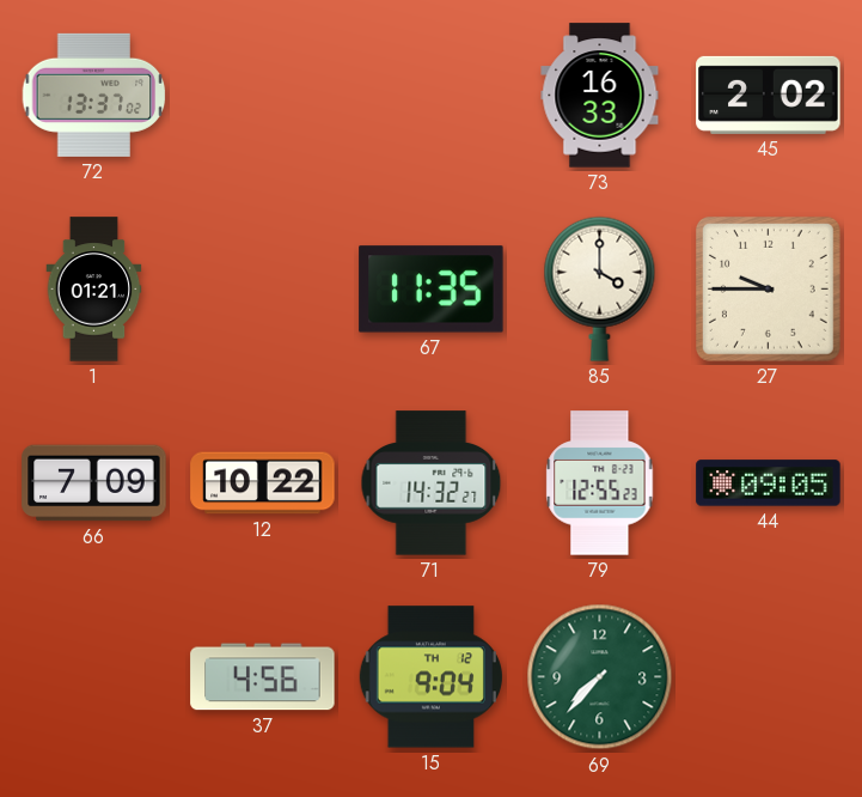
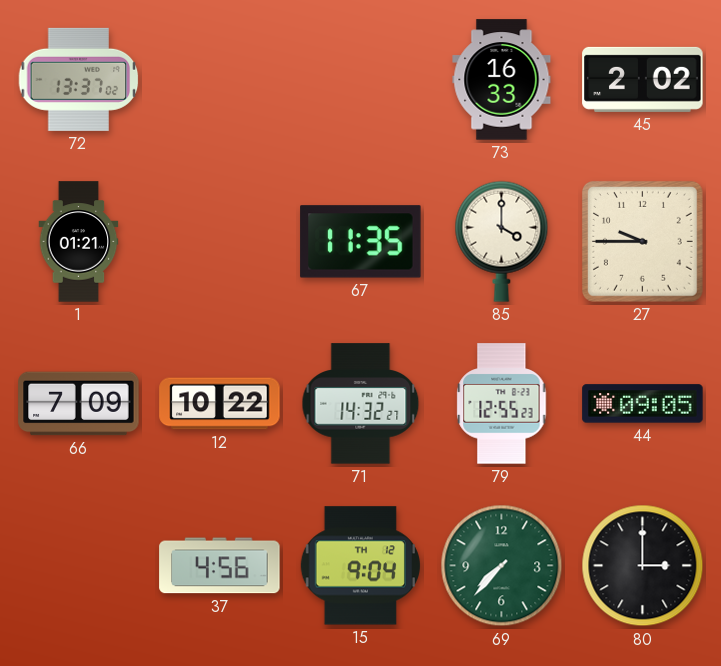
80: none -> 3:00
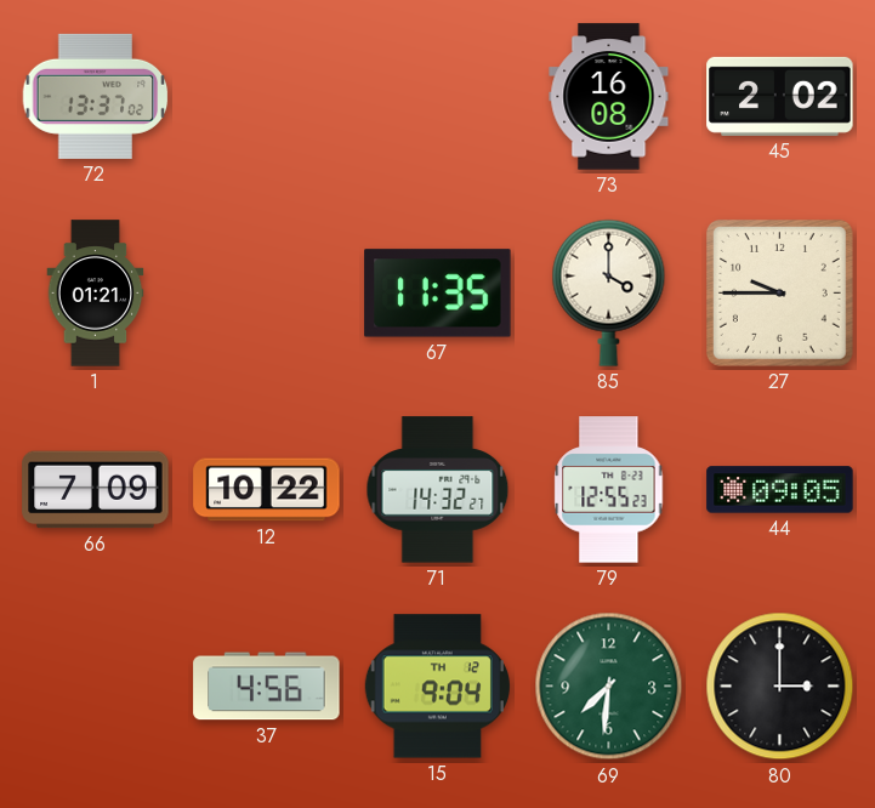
73: 16:33 -> 16:08
69: 7:37 -> 7:31
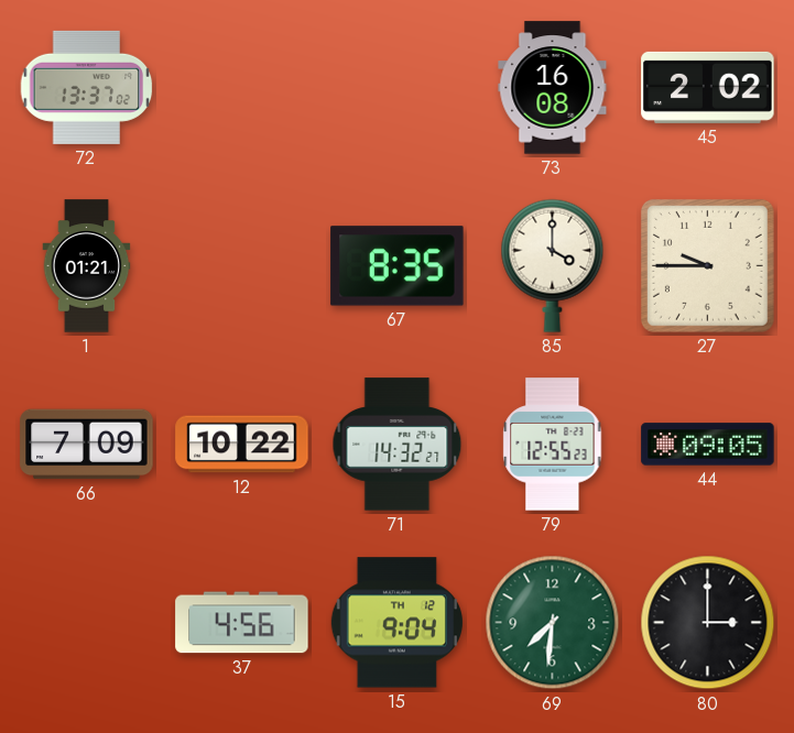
67: 11:35 -> 8:35
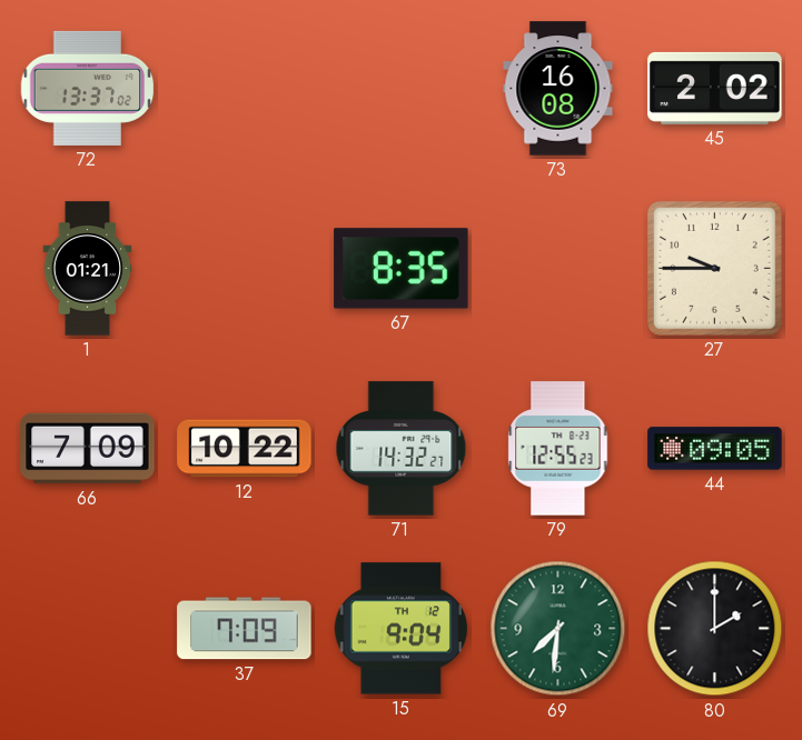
85: 4:00 -> none
37: 4:56 -> 7:09
80: 3:00 -> 2:00
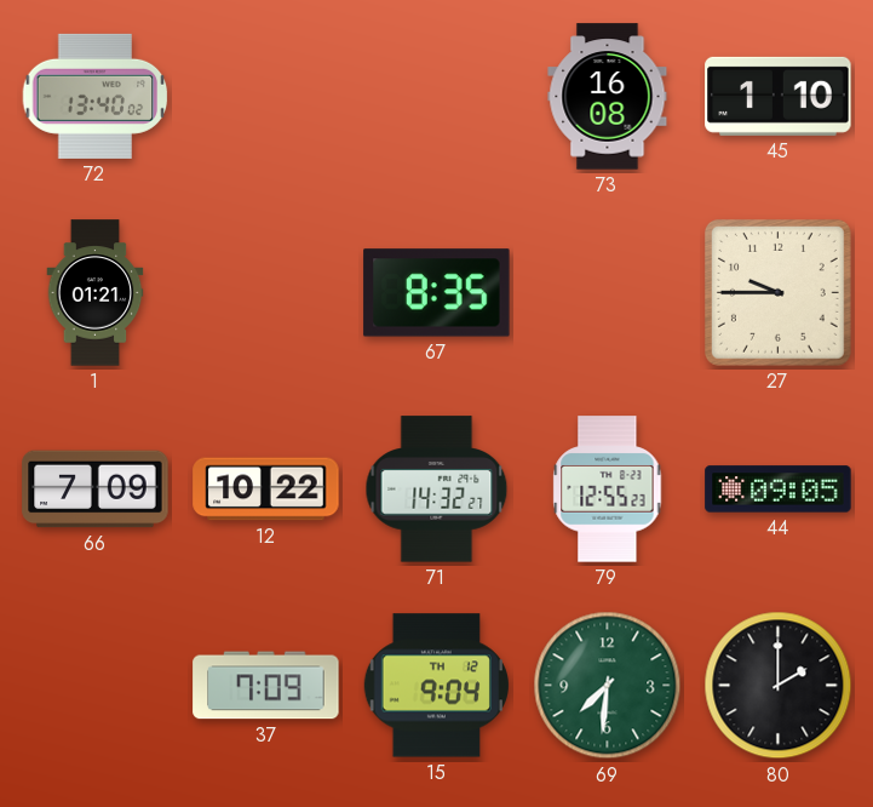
72: 13:37 -> 13:40
45: 2:02 -> 1:10
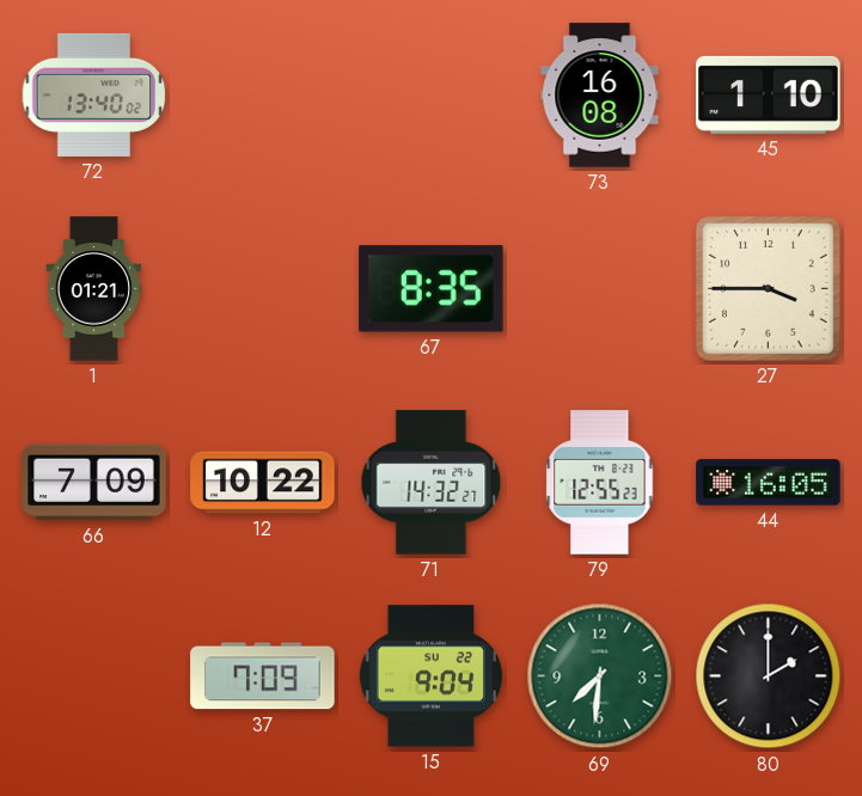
27: 9:45 -> 3:45
44: 09:05 -> 16:05
15 date: TH 12 -> SU 22
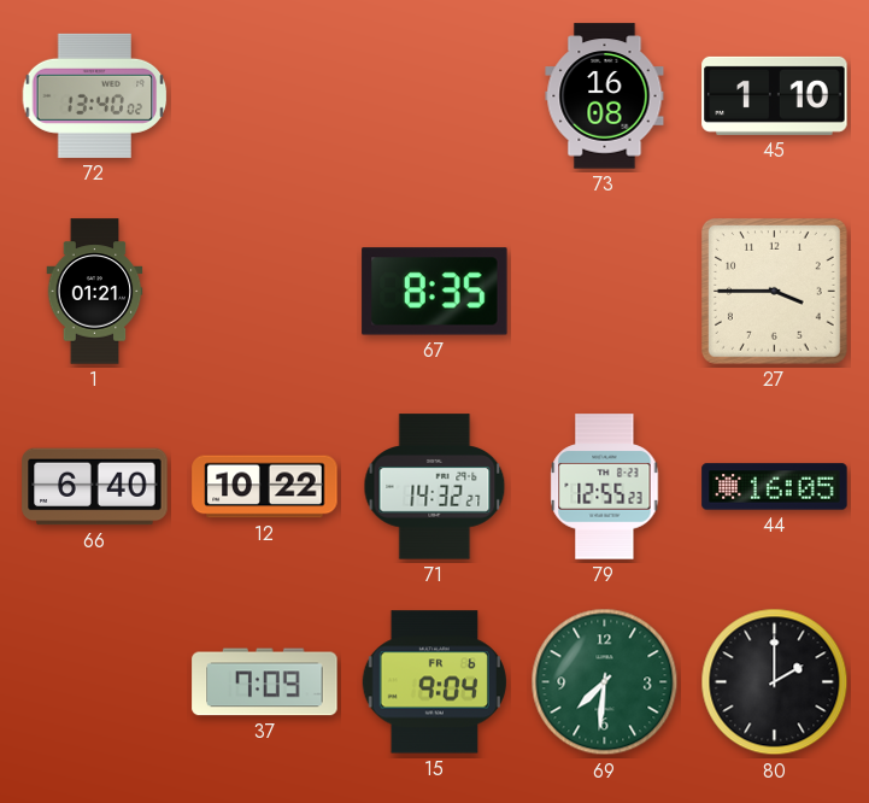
66: 7:09 -> 6:40
15 date: SU 22 -> FR 6
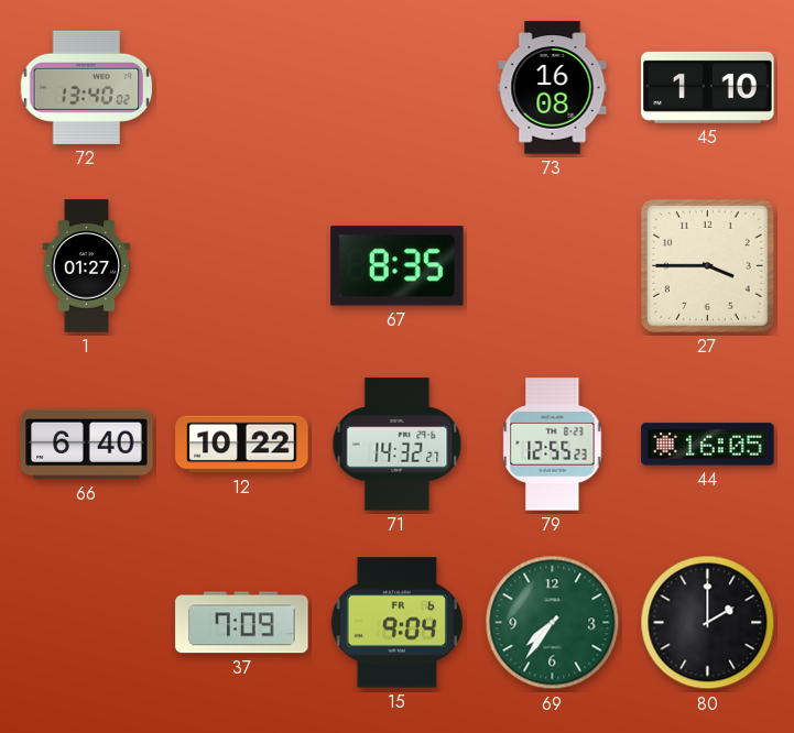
1: 01:21 -> 01:27
69: 7:31 -> 7:36
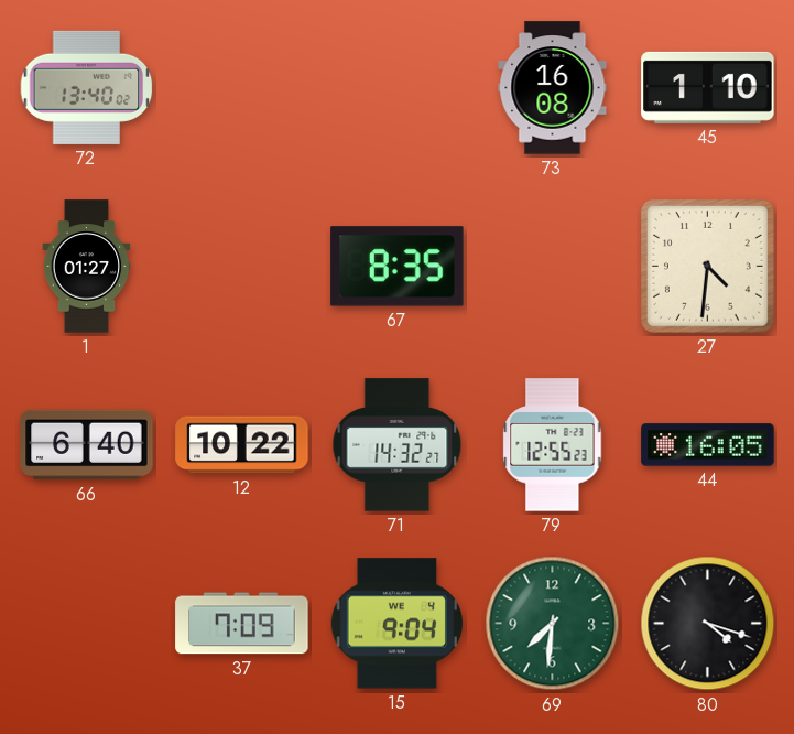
27: 3:45 -> 4:31
15 date: FR 6 -> WE 4
69: 7:36 -> 7:31
80: 2:00 -> 4:18
